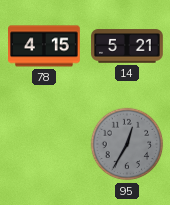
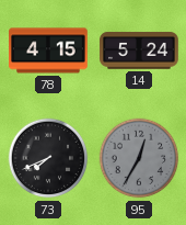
14: 5:21 -> 5:24
73: none -> 7:41
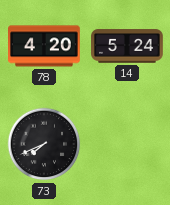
78: 4:15 -> 4:20
95: 12:35 -> none
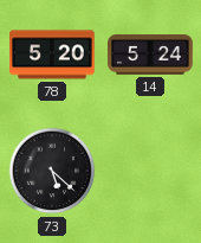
78: 4:20 -> 5:20
73: 7:41 -> 5:22
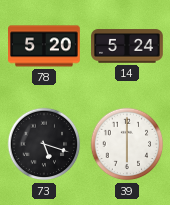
73: 5:22 -> 5:18
39: none -> 6:00
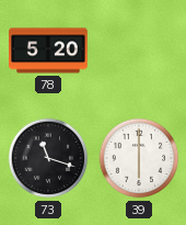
14: 5:24 -> none
73: 5:18 -> 11:18
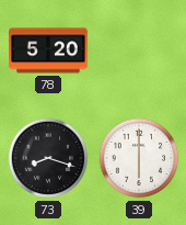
73: 11:18 -> 8:18
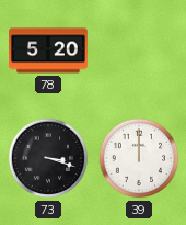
73: 8:18 -> 3:18
39: 6:00 -> 12:00
